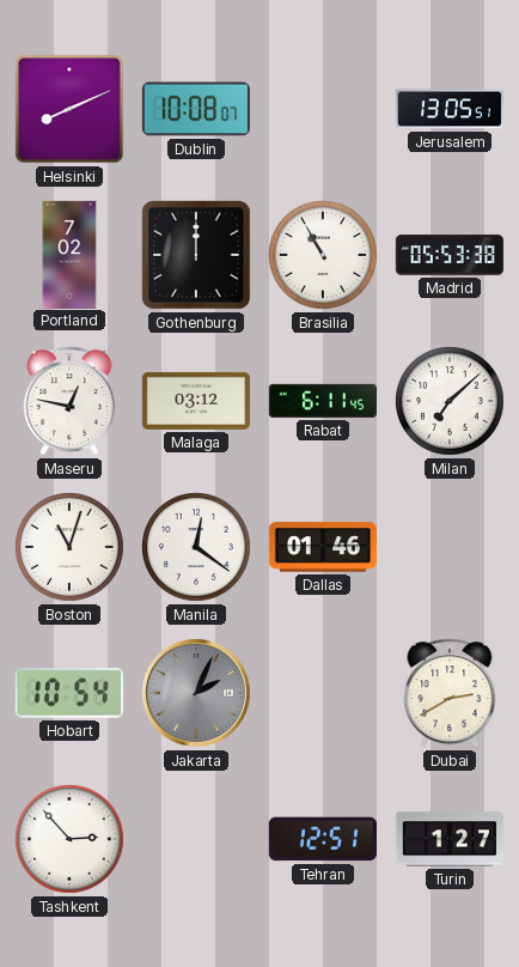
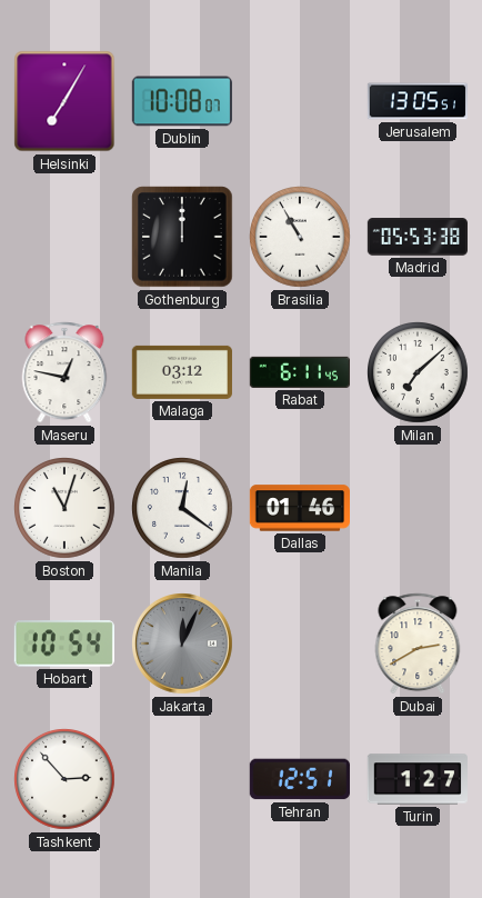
Helsinki: 8:11 -> 7:05
Portland: 7:02 -> none
Jakarta: 2:04 -> 12:04
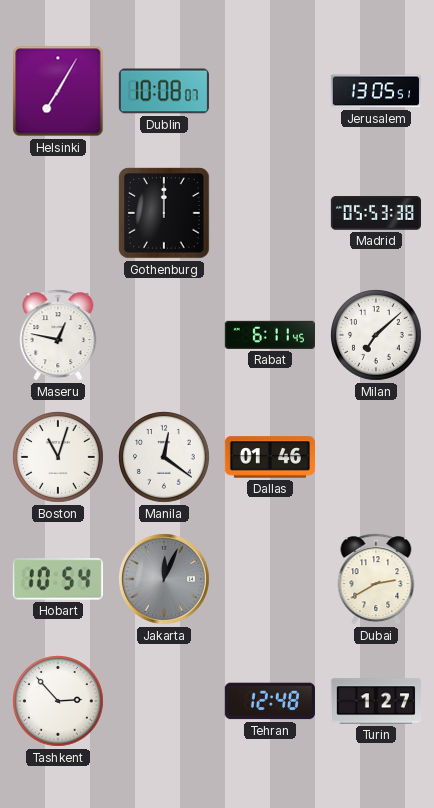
Brasilia: 10:55 -> none
Malaga: 03:12 -> none
Tehran: 12:51 -> 12:48
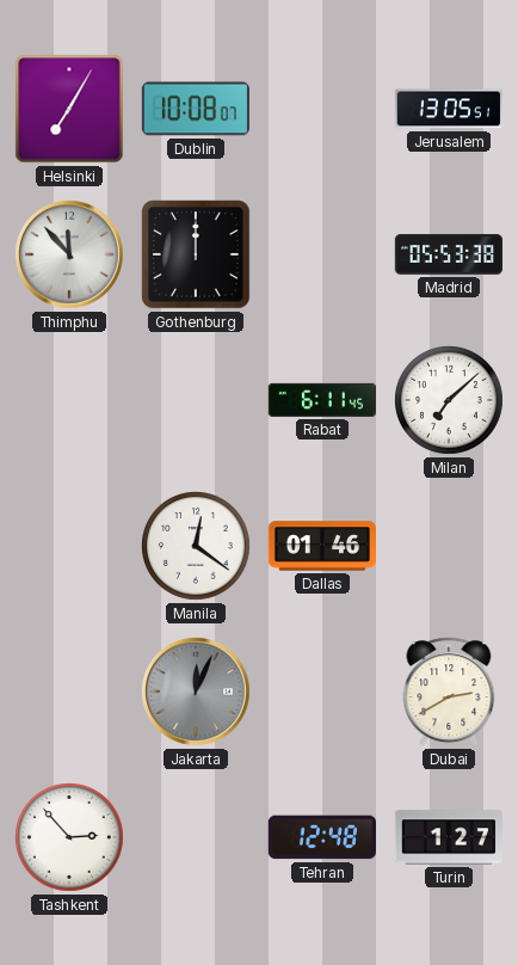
Thimphu: none -> 11:53
Maseru: 12:47 -> none
Boston: 11:03 -> none
Hobart: 10:54 -> none
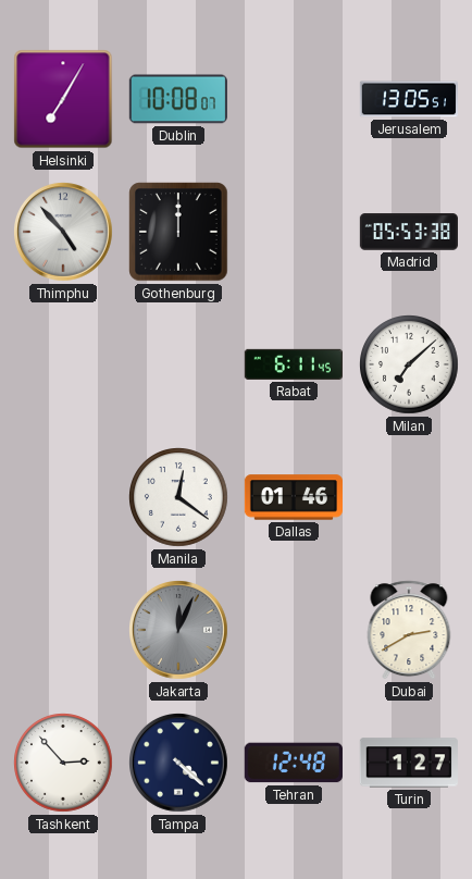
Thimphu: 11:53 -> 4:53
Tampa: none -> 4:22
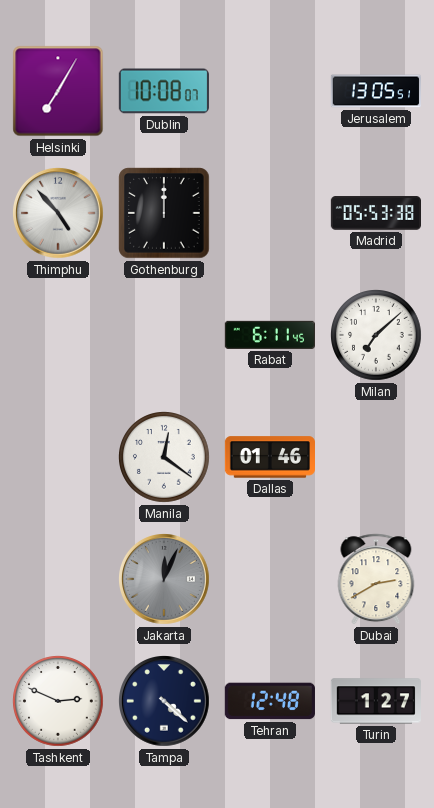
Tashkent: 2:53 -> 2:49
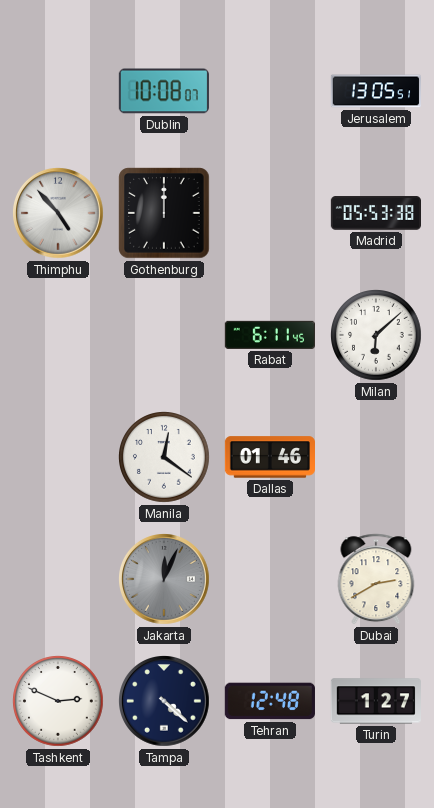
Helsinki: 7:05 -> none
Milan: 7:08 -> 6:08
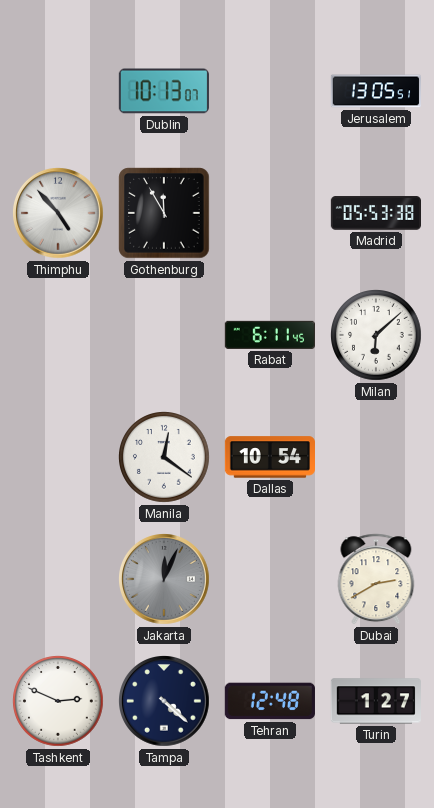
Dublin: 10:08 -> 10:13
Gothenburg: 12:00 -> 11:55
Dallas: 01:46 -> 10:54
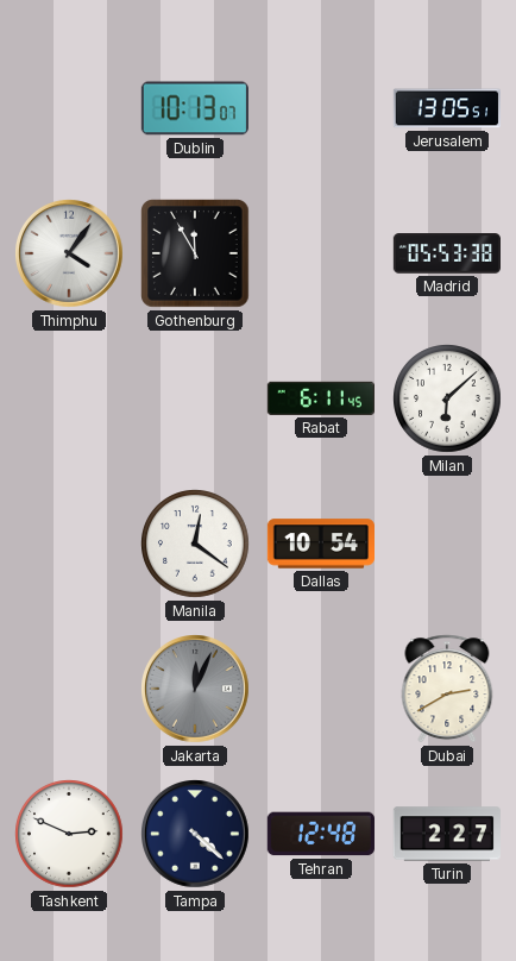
Thimphu: 4:53 -> 4:06
Turin: 1:27 -> 2:27
